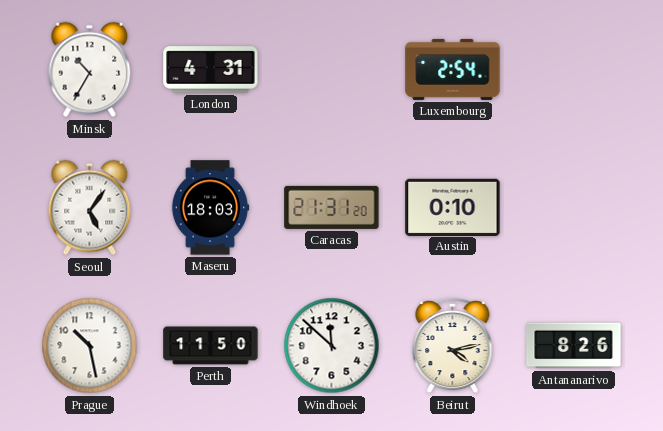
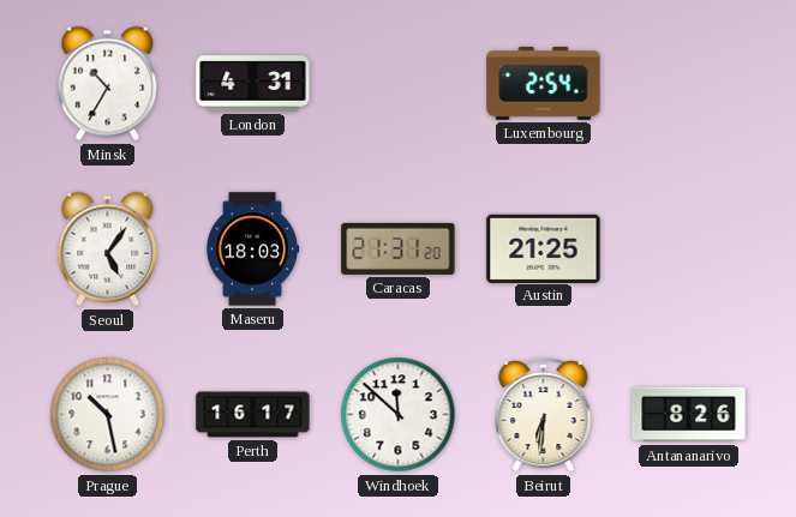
Austin: 0:10 -> 21:25
Perth: 11:50 -> 16:17
Beirut: 4:13 -> 6:31
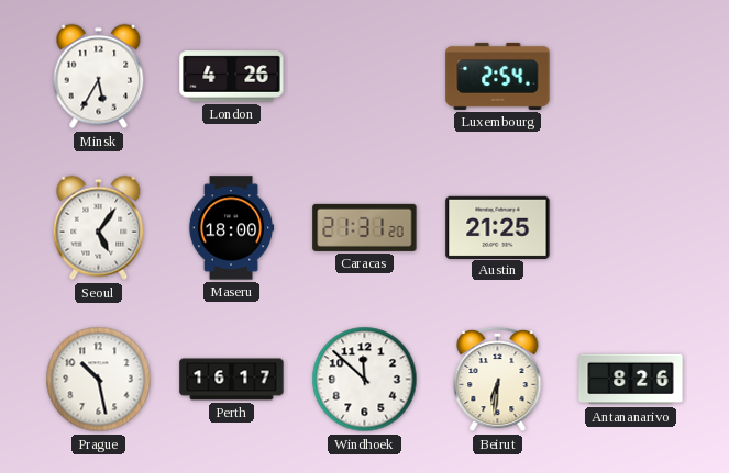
Minsk: 10:35 -> 5:35
London: 4:31 -> 4:26
Maseru: 18:03 -> 18:00
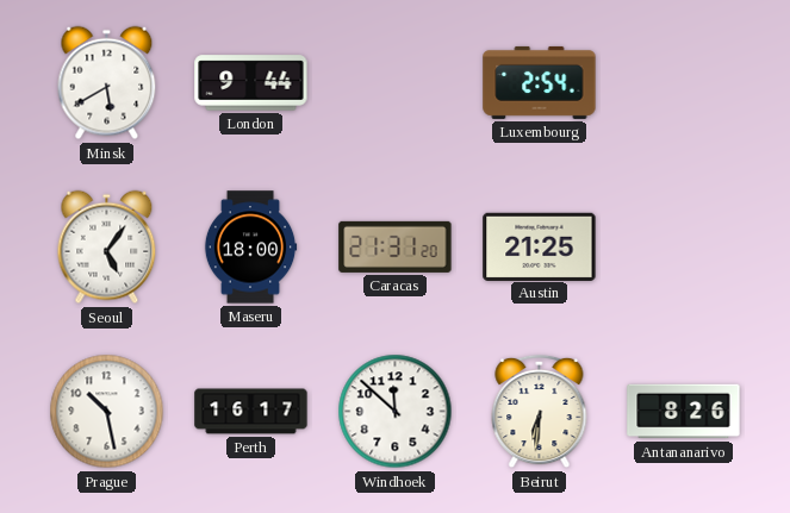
Minsk: 5:35 -> 5:40
London: 4:26 -> 9:44
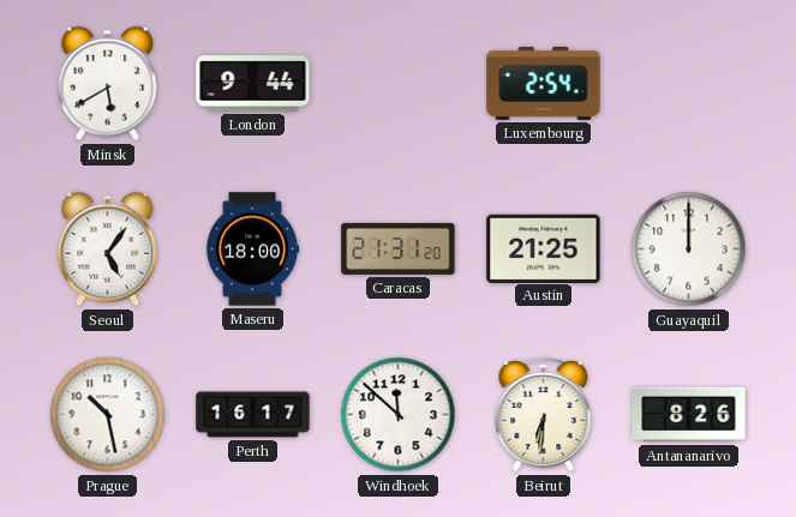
Guayaquil: none -> 12:00
